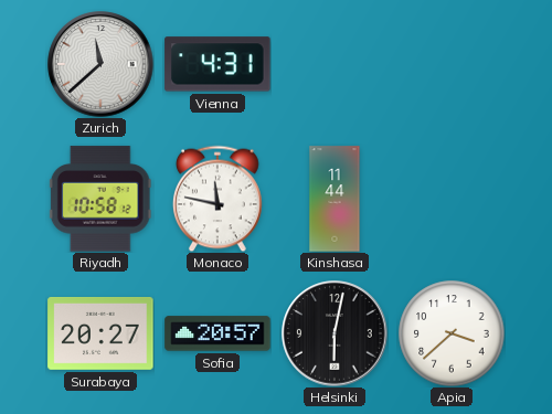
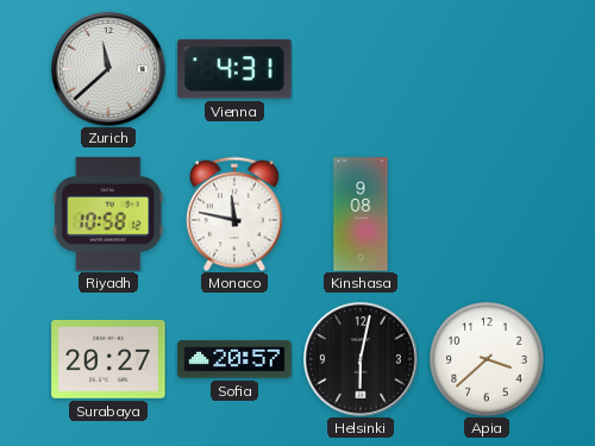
Kinshasa: 11:44 -> 9:08
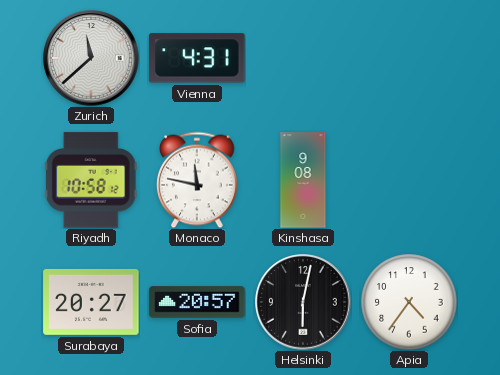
Apia: 3:38 -> 4:36
